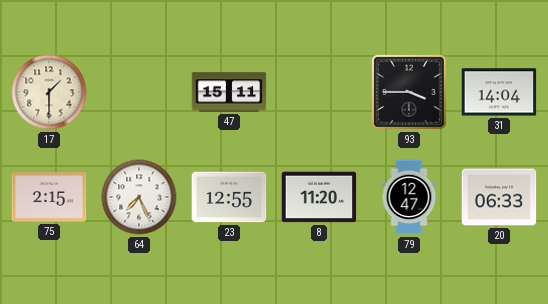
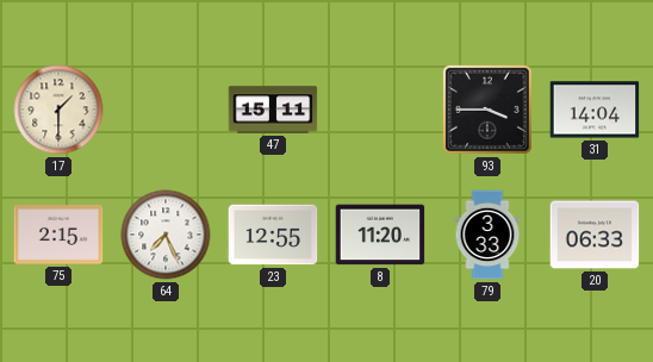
79: 12:47 -> 3:33
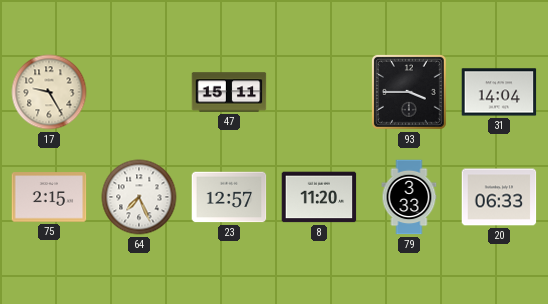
17: 1:30 -> 9:25
23: 12:55 -> 12:57
